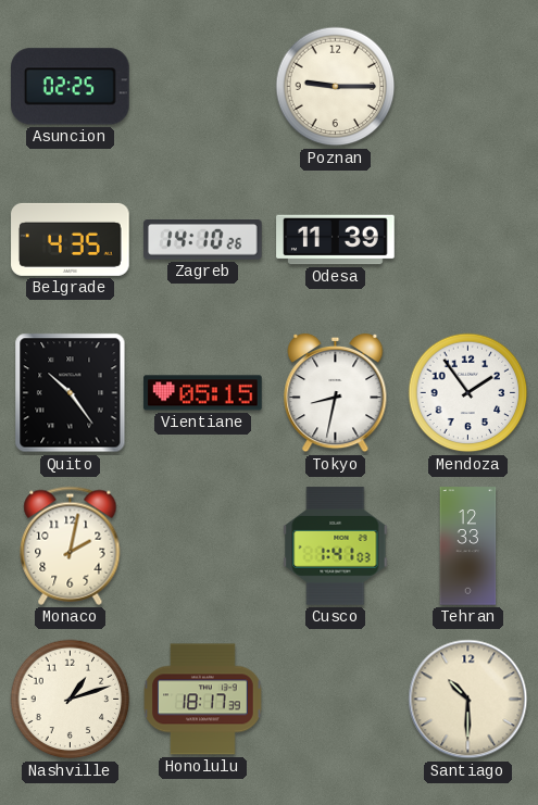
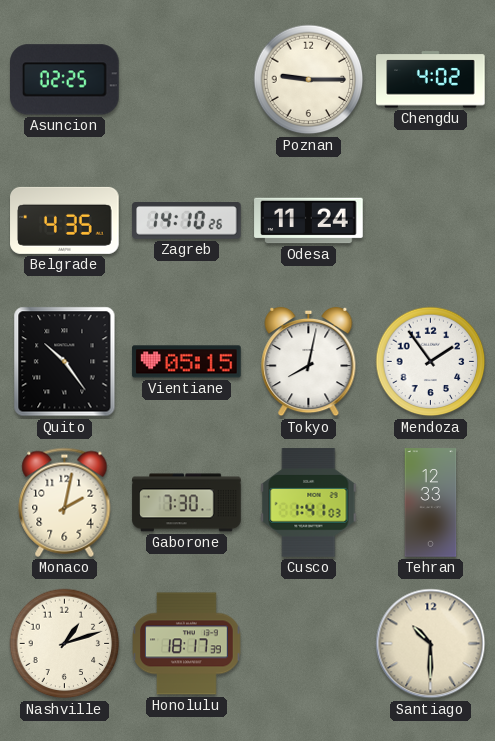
Chengdu: none -> 4:02
Odesa: 11:39 -> 11:24
Tokyo: 8:32 -> 8:02
Gaborone: none -> 7:30
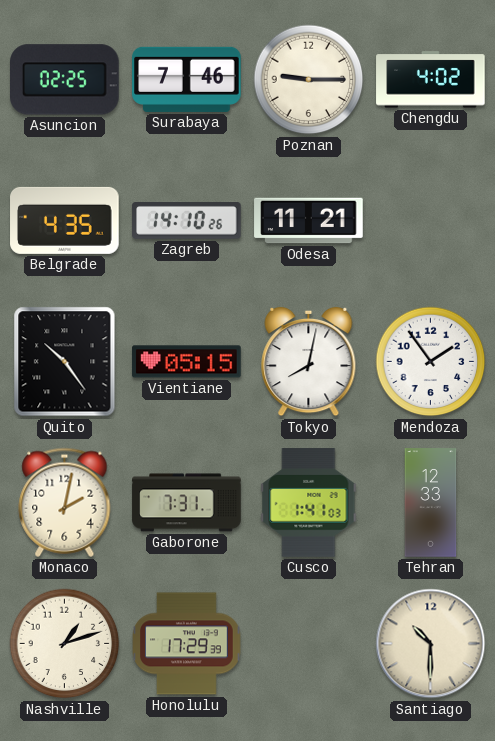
Surabaya: none -> 7:46
Odesa: 11:24 -> 11:21
Gaborone: 7:30 -> 7:31
Honolulu: 18:17 -> 17:29
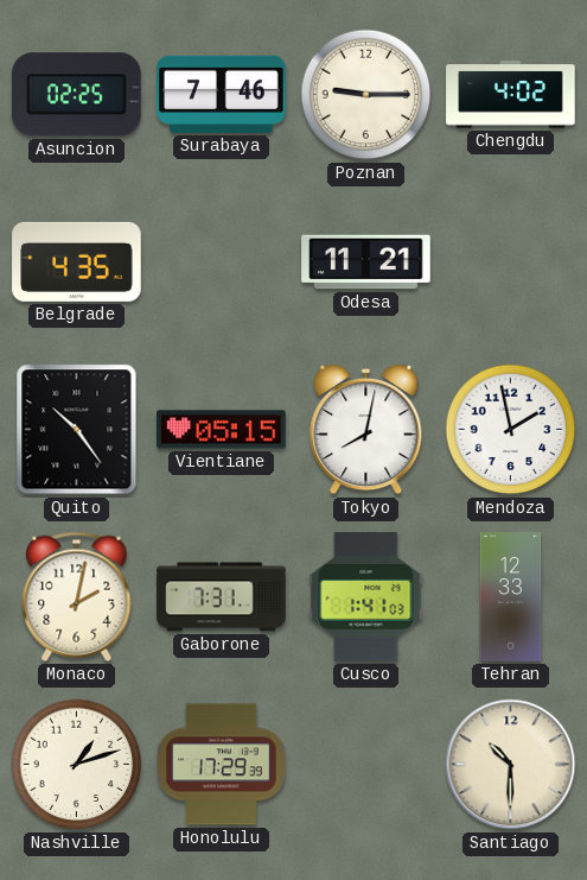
Zagreb: 14:10 -> none
Mendoza: 1:54 -> 1:58
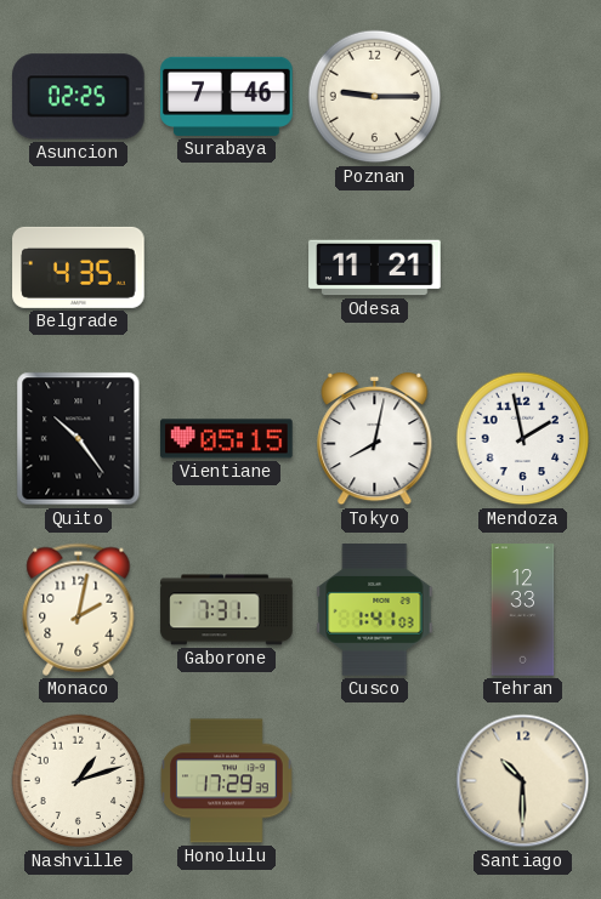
Chengdu: 4:02 -> none
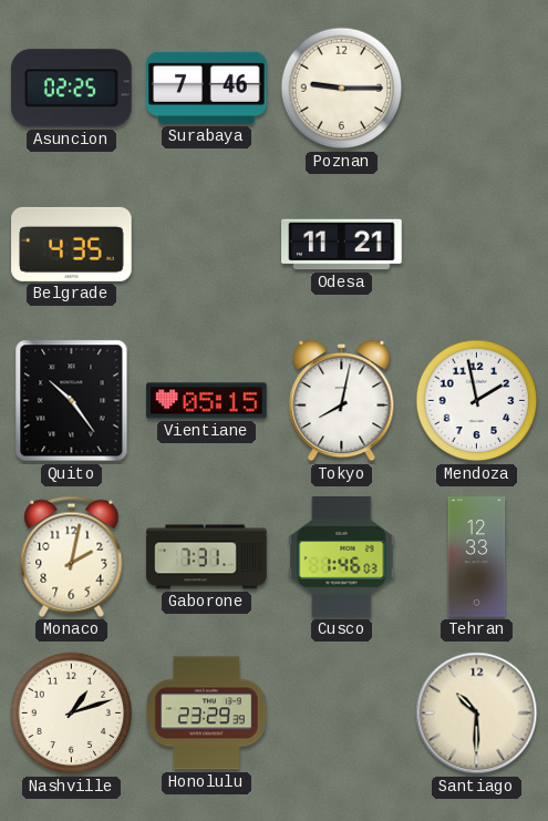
Cusco: 1:41 -> 1:46
Honolulu: 17:29 -> 23:29
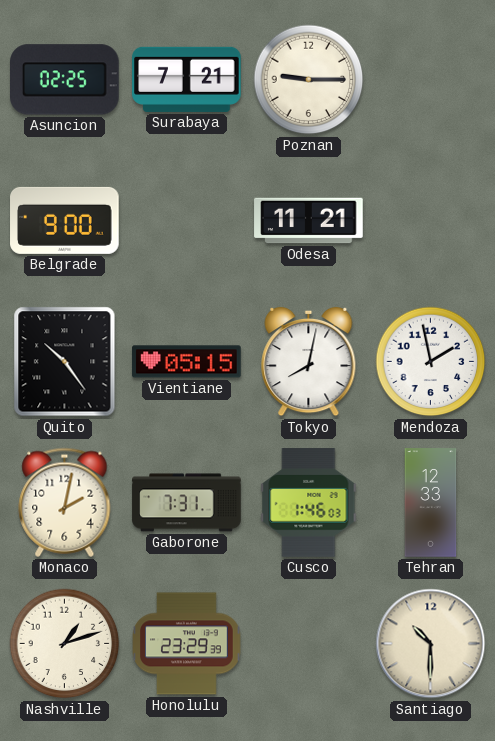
Surabaya: 7:46 -> 7:21
Belgrade: 4:35 -> 9:00
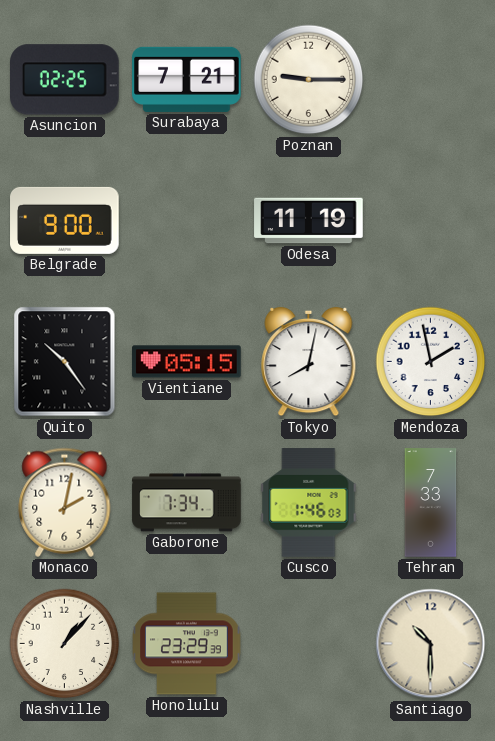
Odesa: 11:21 -> 11:19
Gaborone: 7:31 -> 7:34
Tehran: 12:33 -> 7:33
Nashville: 1:12 -> 1:07
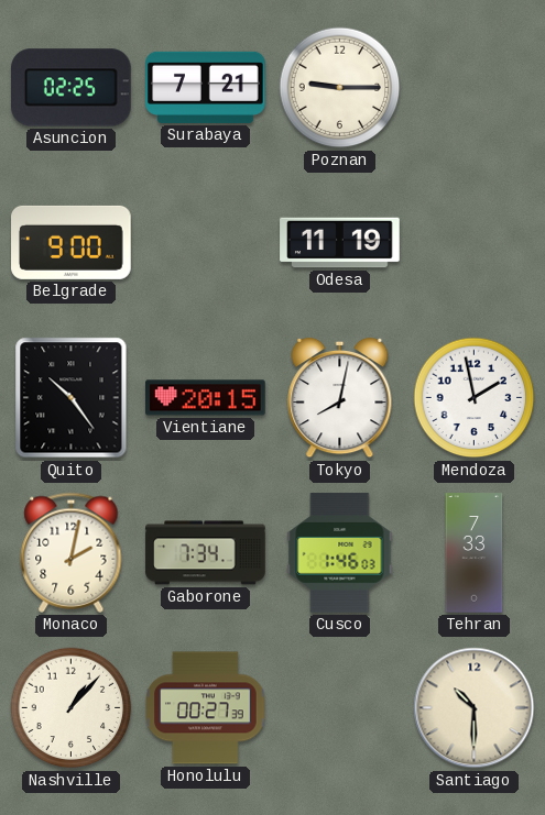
Vientiane: 05:15 -> 20:15
Honolulu: 23:29 -> 00:27
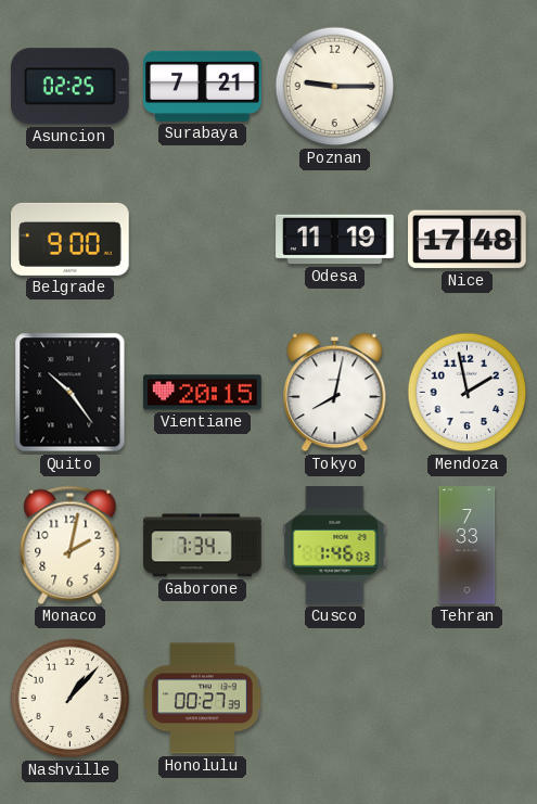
Nice: none -> 17:48
Santiago: 10:30 -> none
